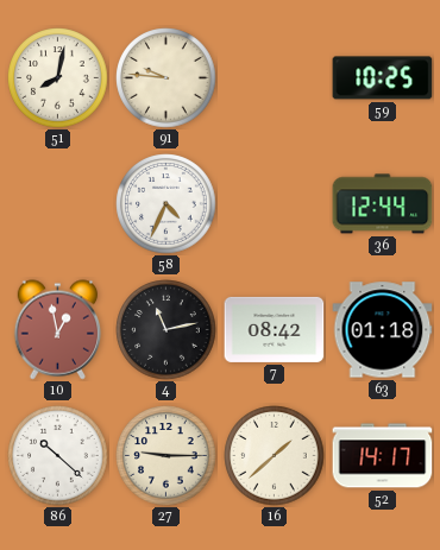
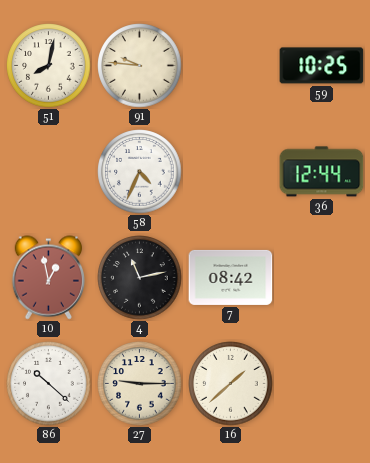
63: 01:18 -> none
52: 14:17 -> none
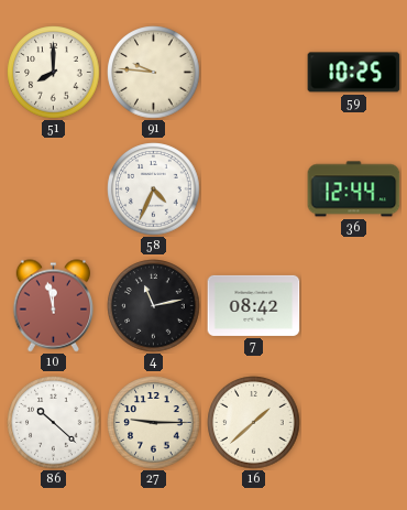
51: 8:02 -> 8:00
10: 12:58 -> 11:58
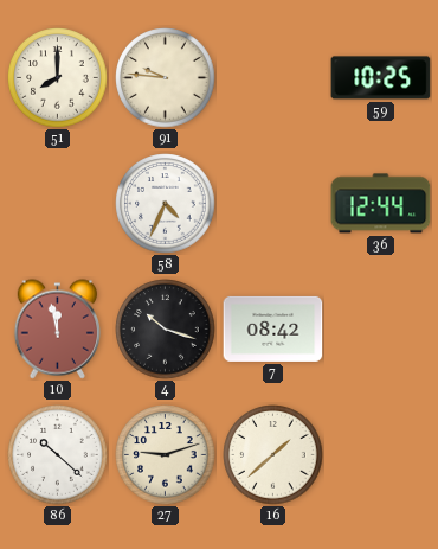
4: 11:13 -> 10:18
27: 9:15 -> 9:12
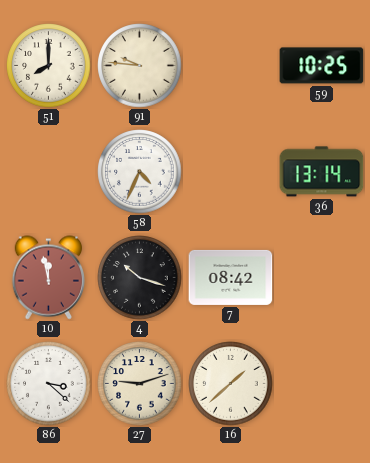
36: 12:44 -> 13:14
86: 10:22 -> 3:22
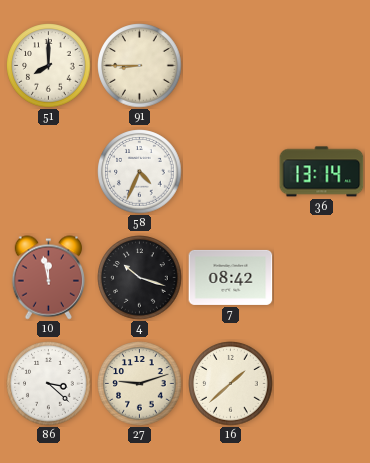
91: 9:46 -> 8:45
59: 10:25 -> none
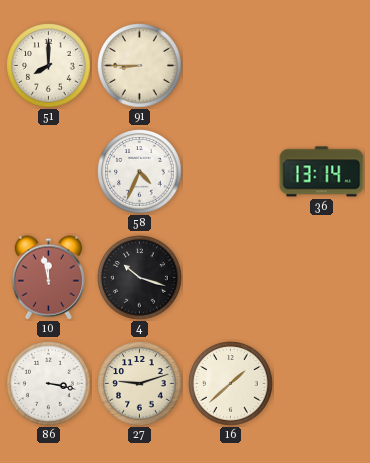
7: 08:42 -> none
86: 3:22 -> 3:17
